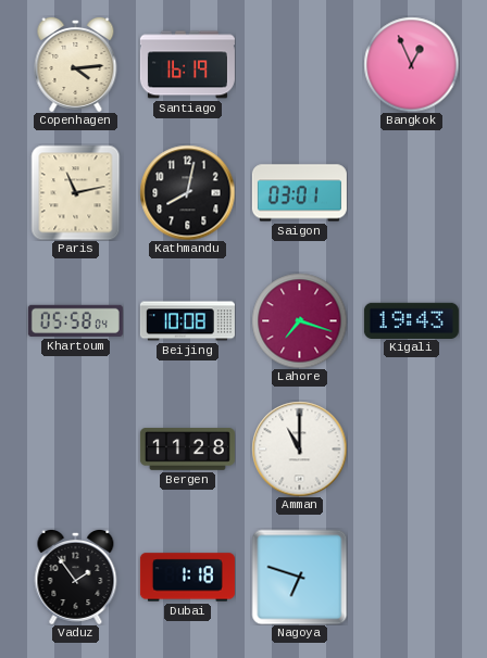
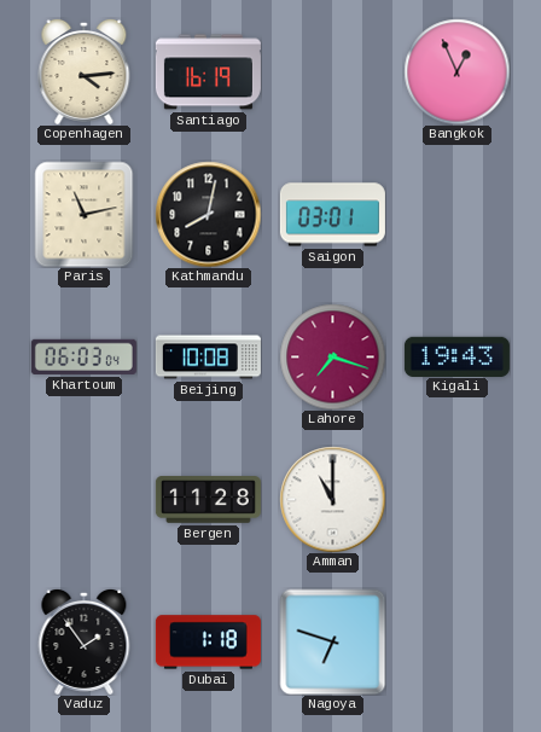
Khartoum: 05:58 -> 06:03
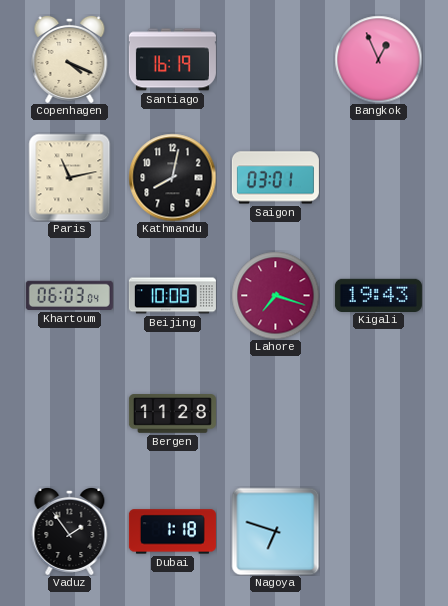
Copenhagen: 4:14 -> 4:19
Amman: 11:00 -> none
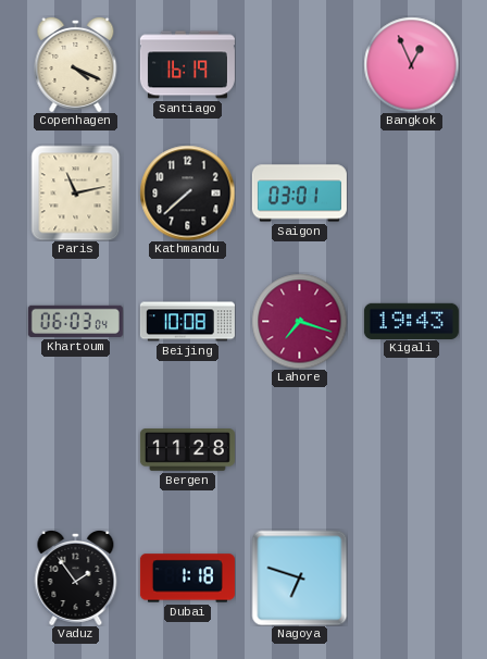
Kathmandu: 8:02 -> 7:38
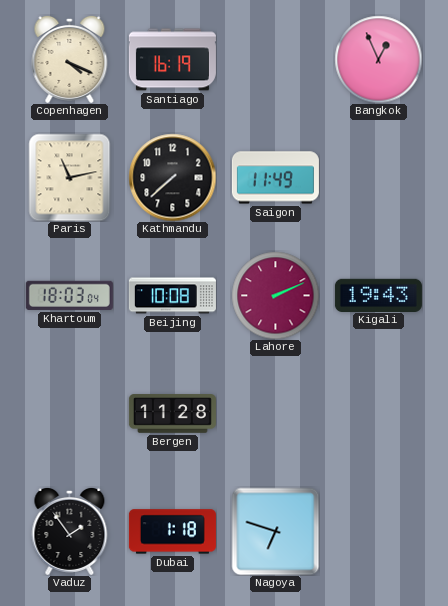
Saigon: 03:01 -> 11:49
Khartoum: 06:03 -> 18:03
Lahore: 7:18 -> 2:11
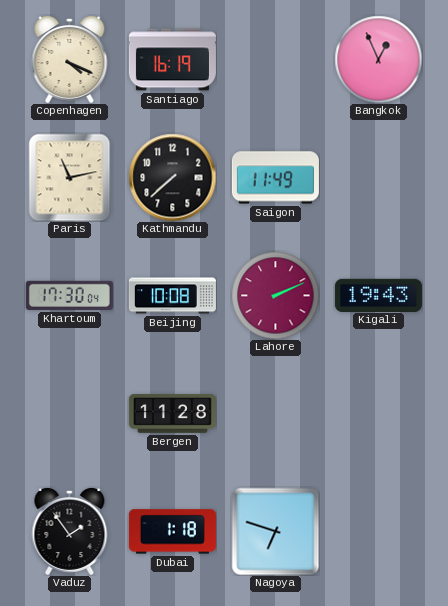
Khartoum: 18:03 -> 17:30
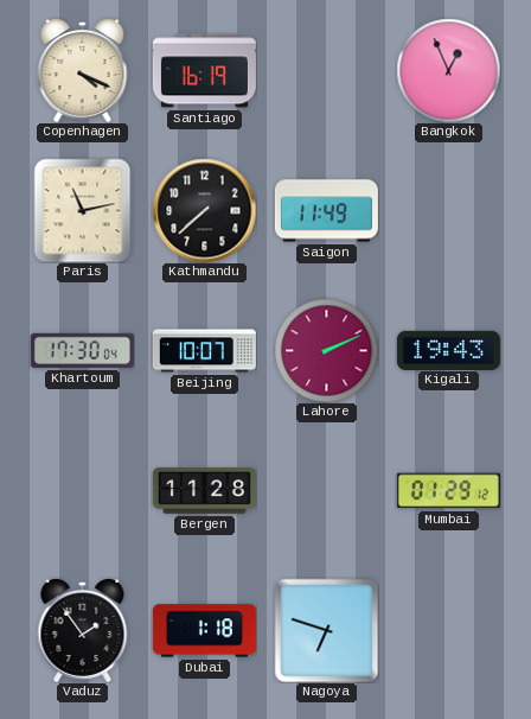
Beijing: 10:08 -> 10:07
Mumbai: none -> 01:29
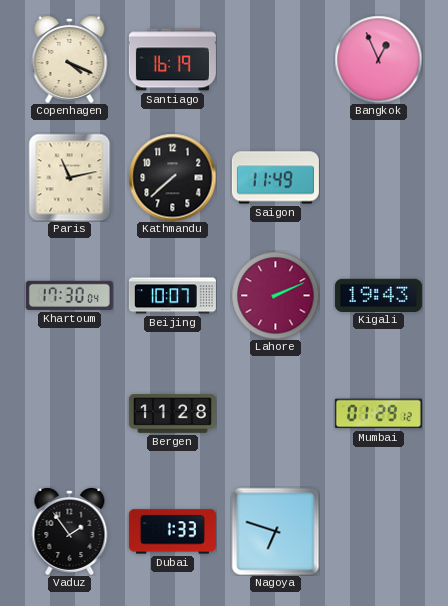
Dubai: 1:18 -> 1:33
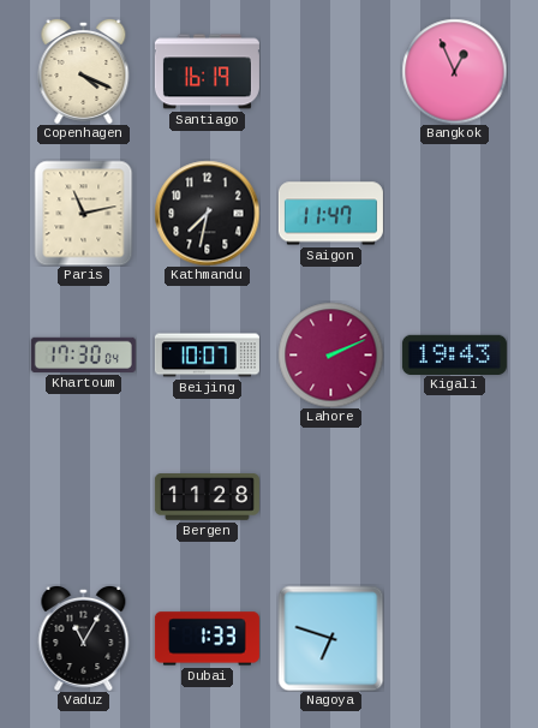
Kathmandu: 7:38 -> 7:32
Saigon: 11:49 -> 11:47
Mumbai: 01:29 -> none
Vaduz: 1:54 -> 11:05
